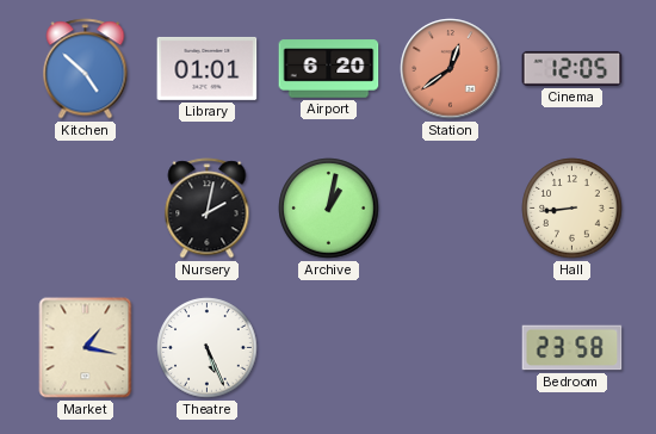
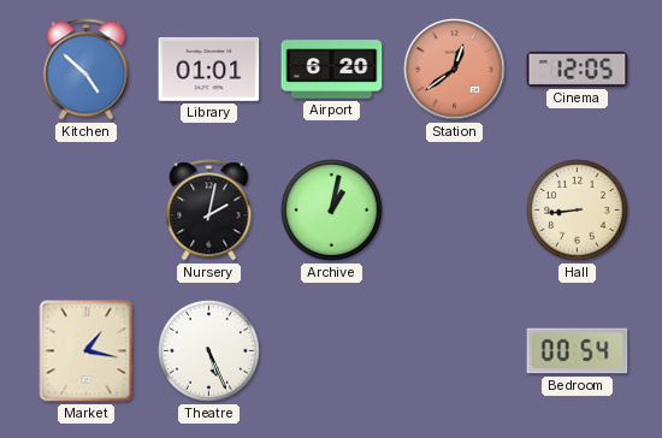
Bedroom: 23:58 -> 00:54
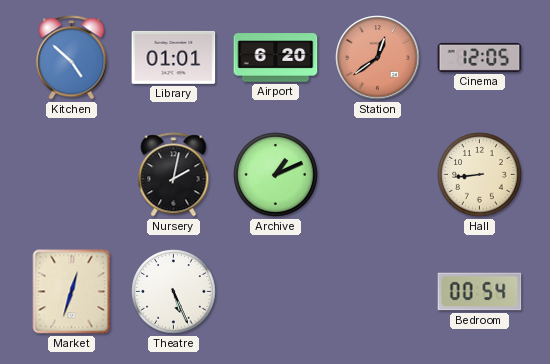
Archive: 1:02 -> 1:11
Market: 1:17 -> 12:33
